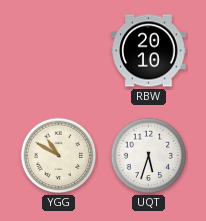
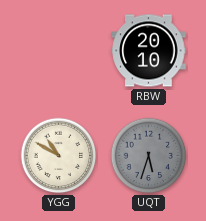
UQT dial: white -> grey
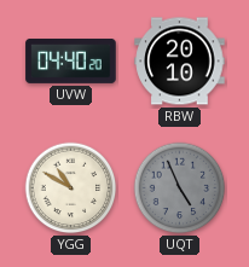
UVW: none -> 04:40
UQT: 5:33 -> 4:56
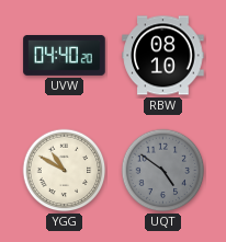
RBW: 20:10 -> 08:10
UQT: 4:56 -> 4:51
